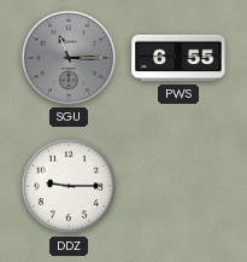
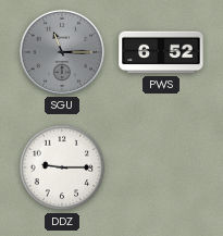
PWS: 6:55 -> 6:52
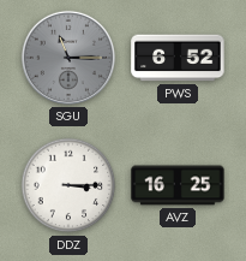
DDZ: 9:15 -> 3:15
AVZ: none -> 16:25
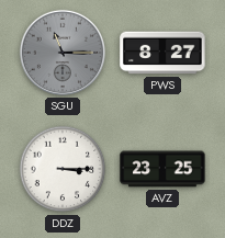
PWS: 6:52 -> 8:27
AVZ: 16:25 -> 23:25
